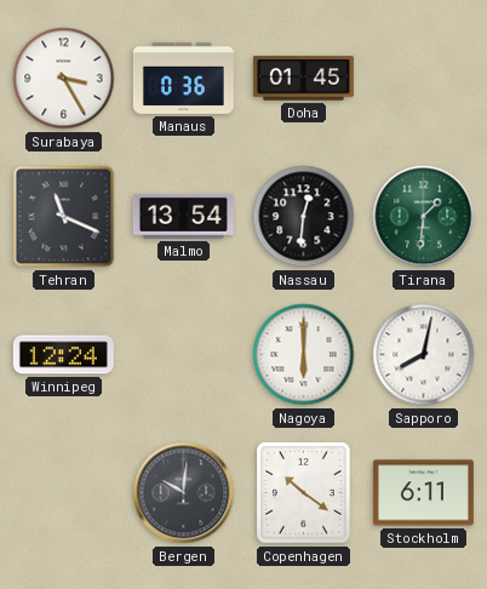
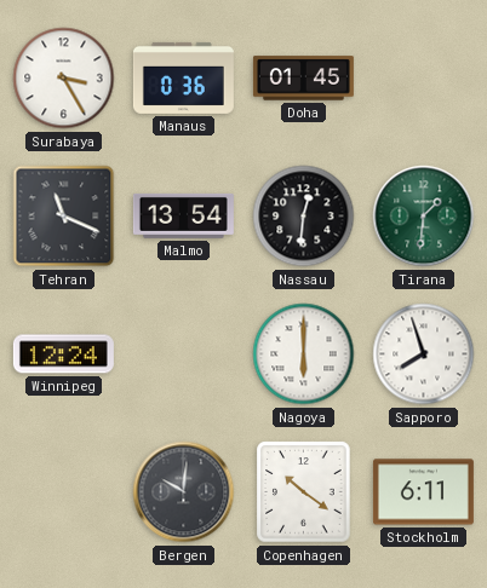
Sapporo: 8:02 -> 7:57
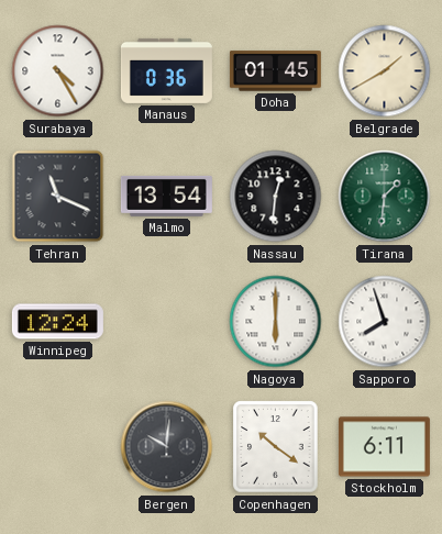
Surabaya: 3:25 -> 4:25
Belgrade: none -> 1:40
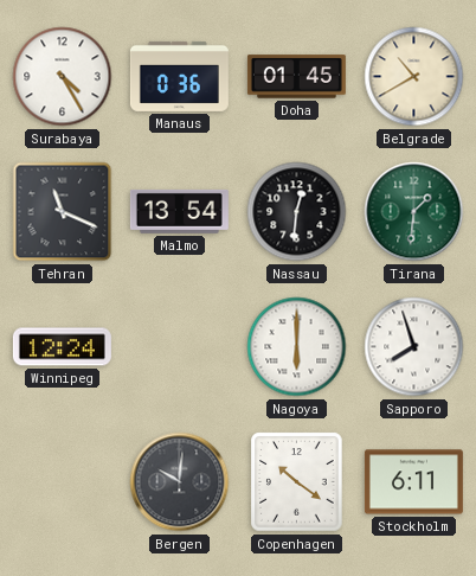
Belgrade: 1:40 -> 10:40
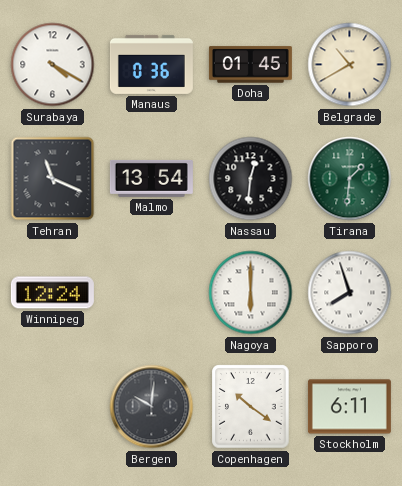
Surabaya: 4:25 -> 4:20
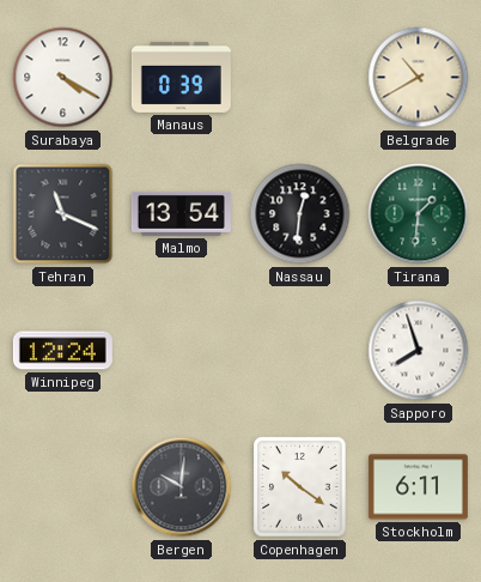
Manaus: 0:36 -> 0:39
Doha: 01:45 -> none
Nagoya: 6:00 -> none
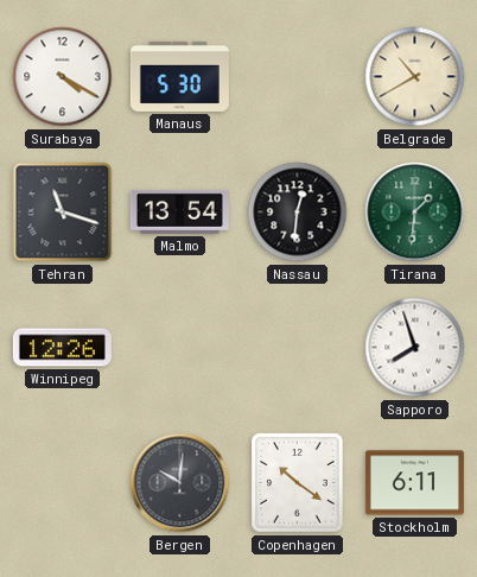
Manaus: 0:39 -> 5:30
Tehran: 11:19 -> 11:18
Winnipeg: 12:24 -> 12:26
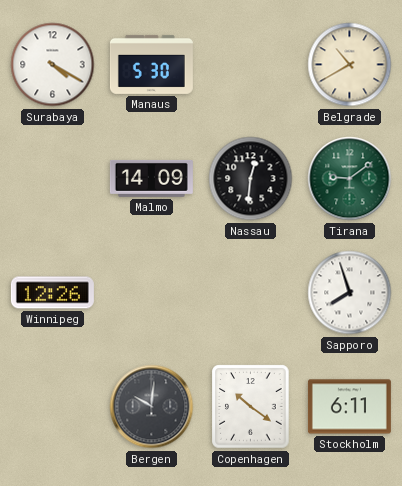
Tehran: 11:18 -> none
Malmo: 13:54 -> 14:09
Tirana: 1:31 -> 9:09
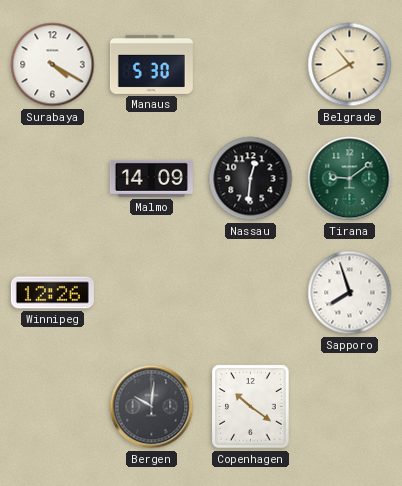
Stockholm: 6:11 -> none
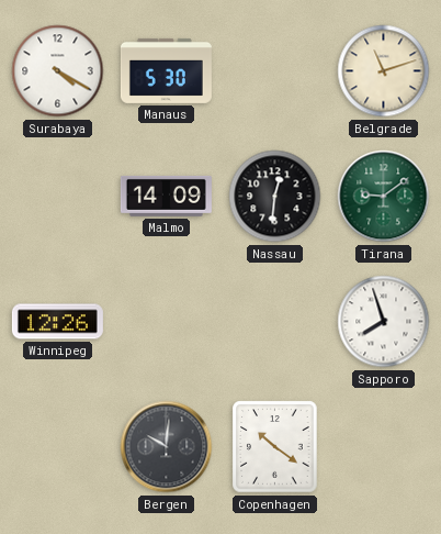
Belgrade: 10:40 -> 11:12
